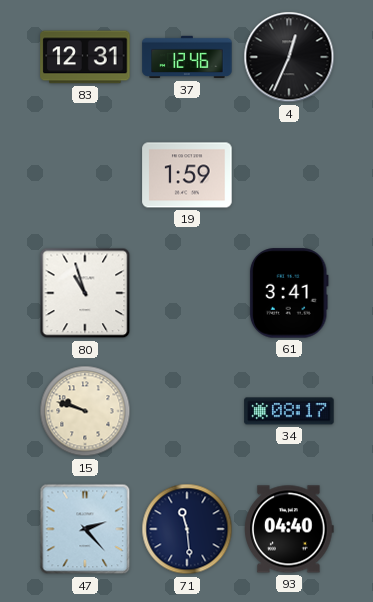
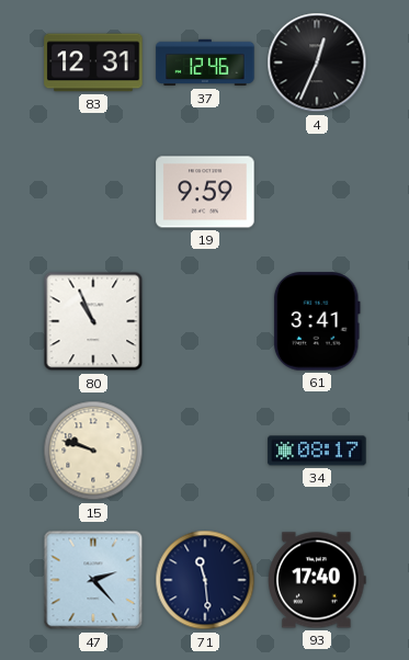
19: 1:59 -> 9:59
80: 10:57 -> 10:56
93: 04:40 -> 17:40
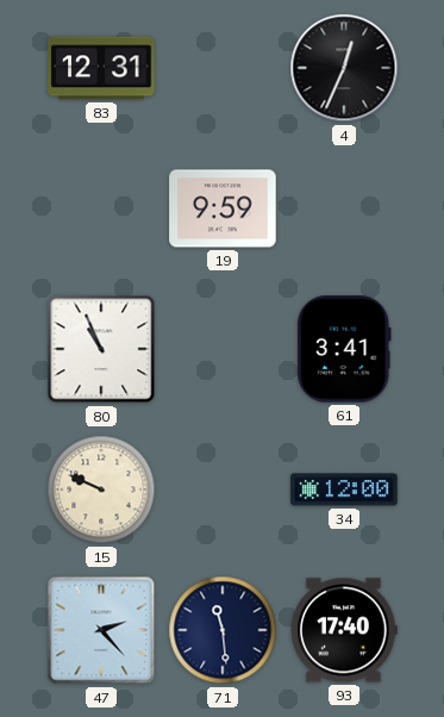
37: 12:46 -> none
15: 9:48 -> 9:49
34: 08:17 -> 12:00
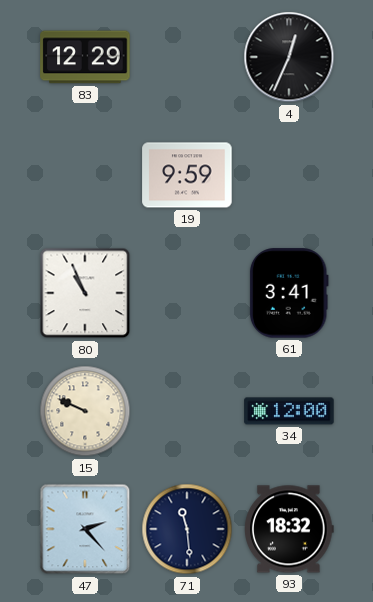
83: 12:31 -> 12:29
93: 17:40 -> 18:32
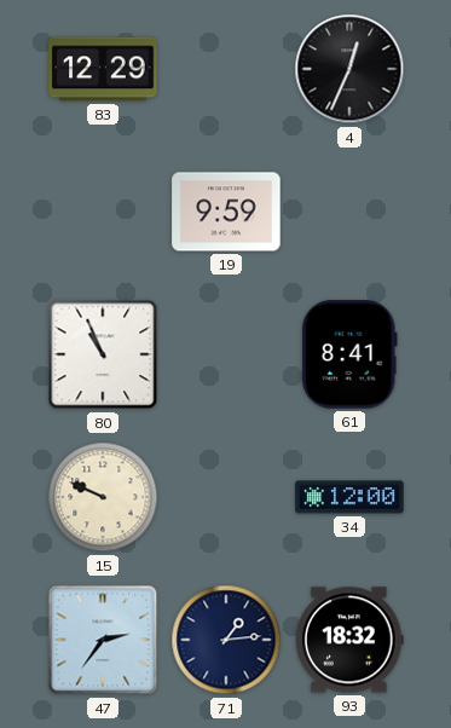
61: 3:41 -> 8:41
47: 2:23 -> 2:36
71: 11:29 -> 1:14
